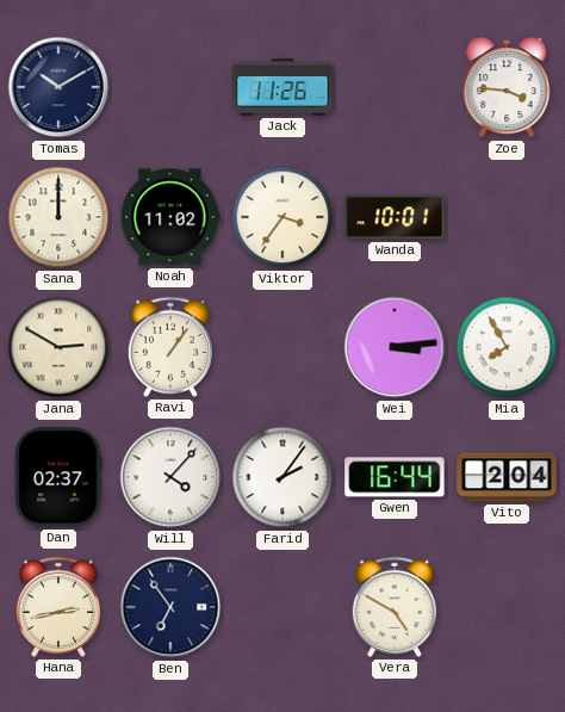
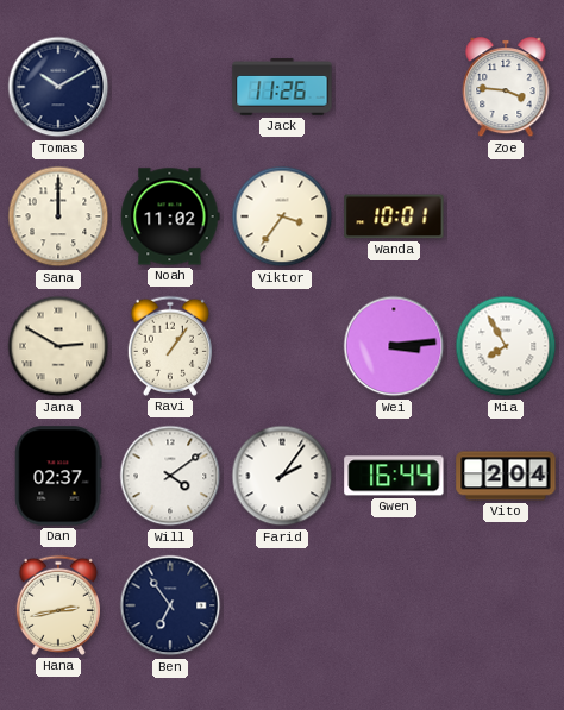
Will: 4:07 -> 4:09
Vera: 4:50 -> none
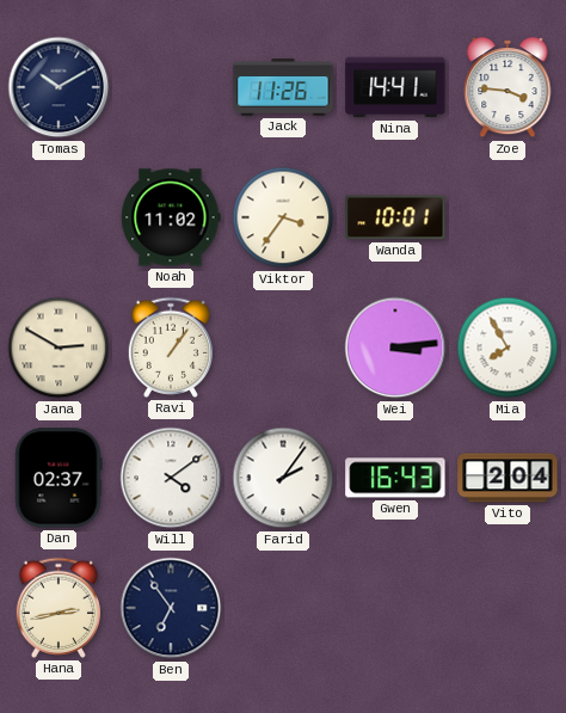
Nina: none -> 14:41
Sana: 12:00 -> none
Gwen: 16:44 -> 16:43
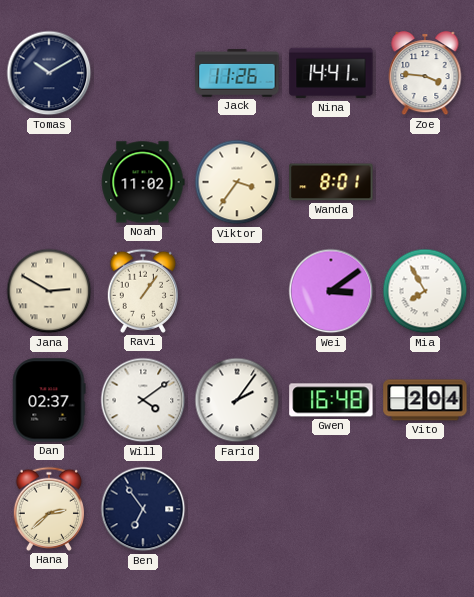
Wanda: 10:01 -> 8:01
Wei: 3:14 -> 3:09
Gwen: 16:43 -> 16:48
Hana: 2:43 -> 2:38
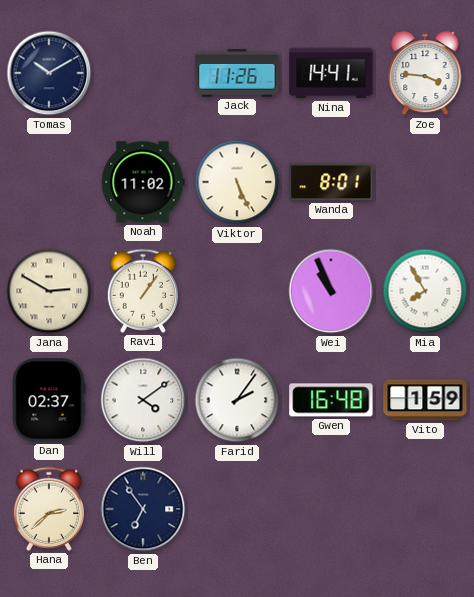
Viktor: 3:36 -> 5:26
Wei: 3:09 -> 10:56
Vito: 2:04 -> 1:59
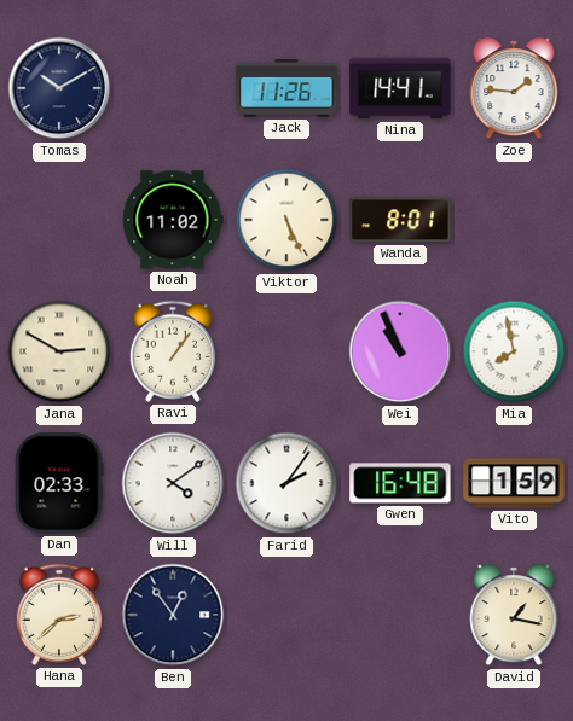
Zoe: 3:46 -> 1:46
Mia: 7:55 -> 7:58
Dan: 02:37 -> 02:33
Ben: 6:54 -> 12:54
David: none -> 1:17
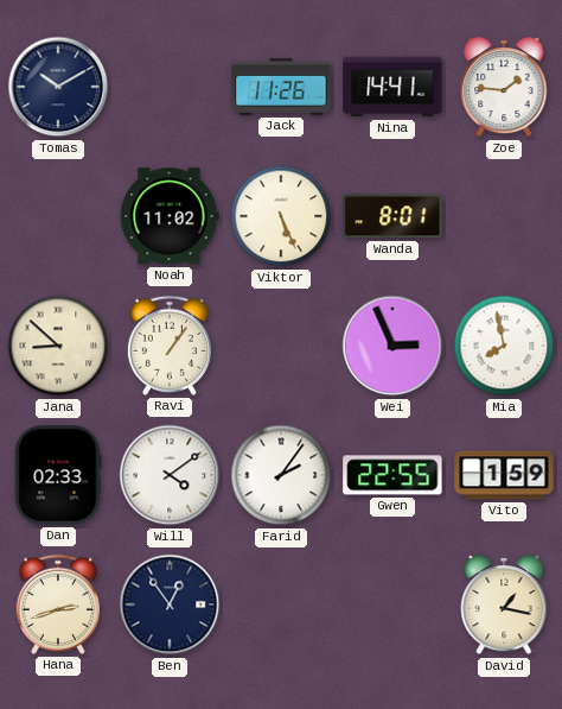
Jana: 2:50 -> 8:52
Wei: 10:56 -> 2:56
Gwen: 16:48 -> 22:55
Hana: 2:38 -> 2:42
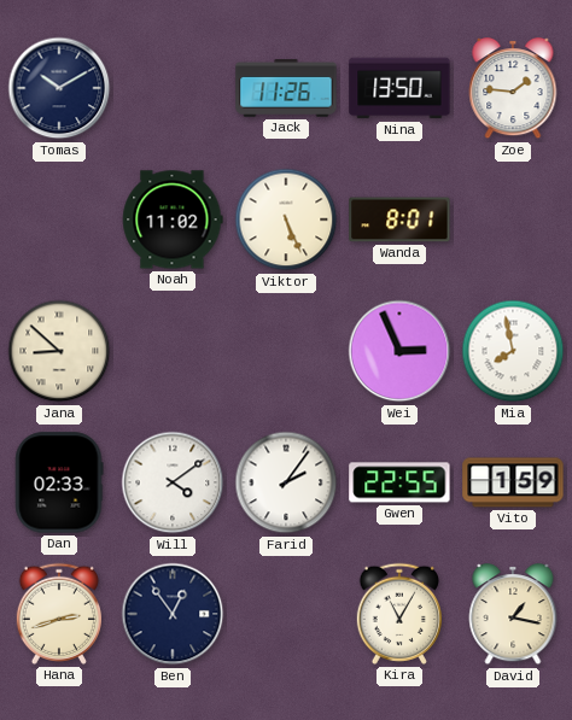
Nina: 14:41 -> 13:50
Ravi: 1:06 -> none
Kira: none -> 11:05
